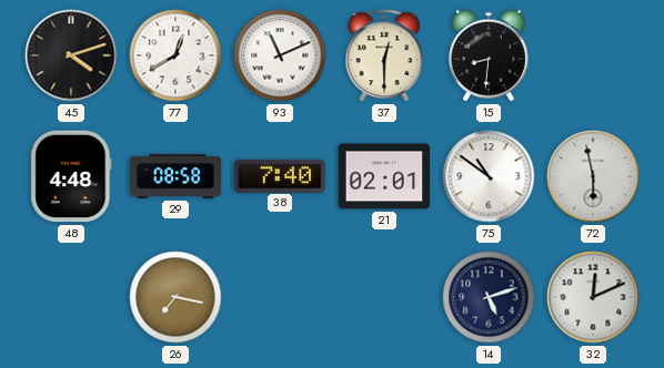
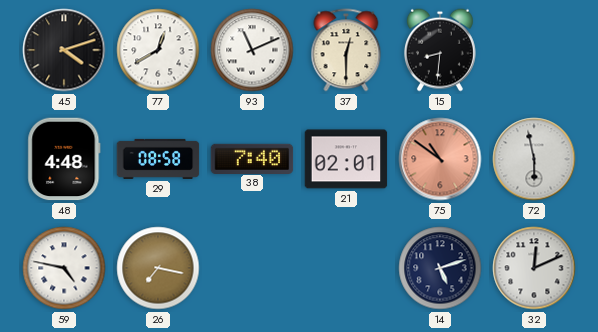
75 dial: white -> salmon
59: none -> 4:47
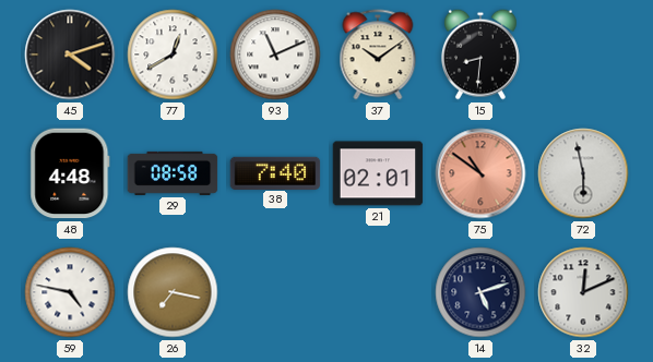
37: 12:30 -> 10:09
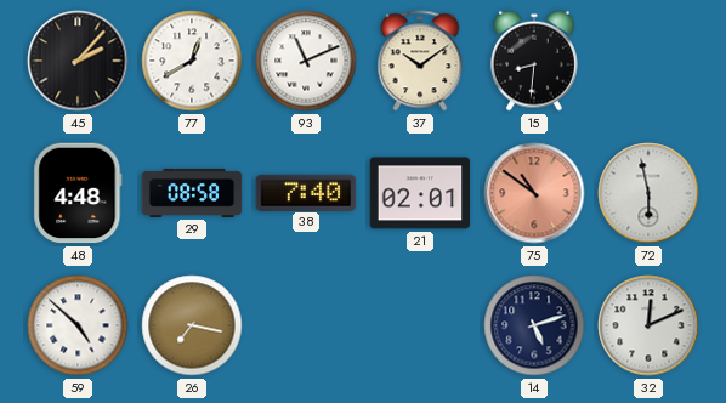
45: 4:12 -> 2:07
59: 4:47 -> 4:52
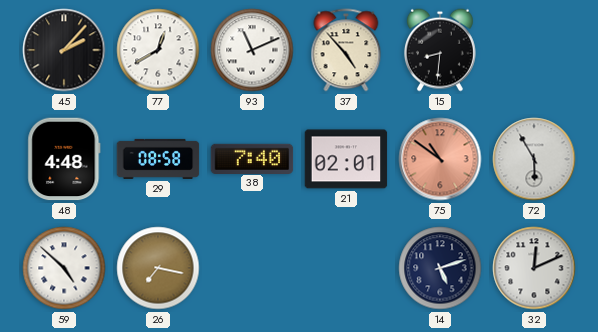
37: 10:09 -> 4:53
72: 5:58 -> 5:55
